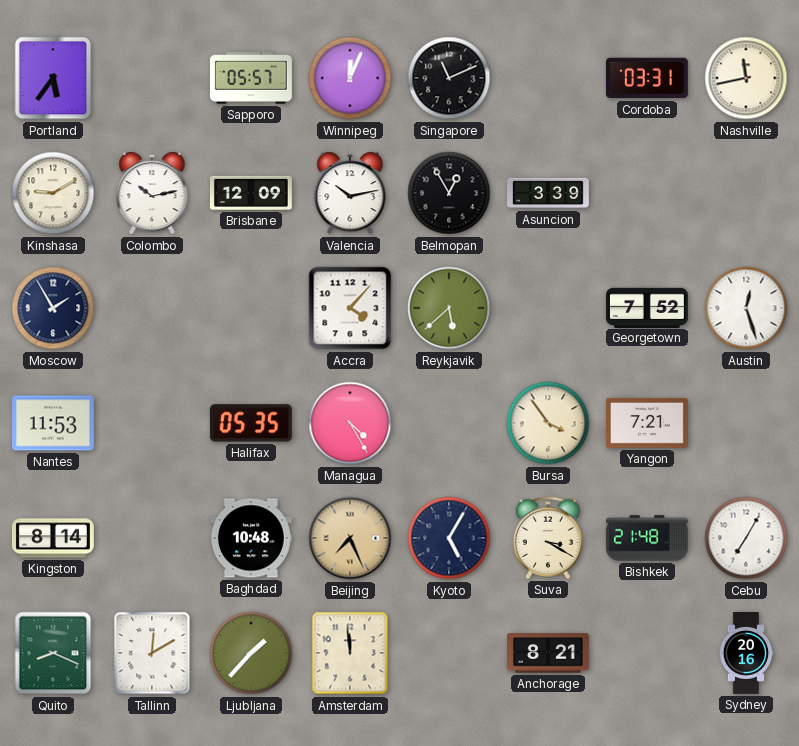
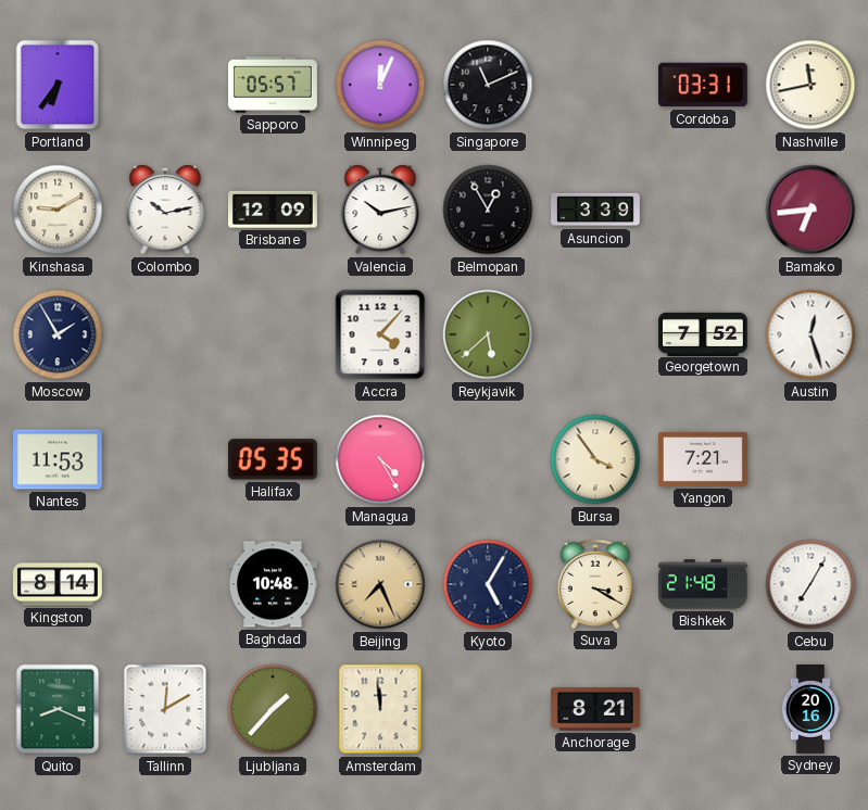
Portland: 5:36 -> 6:36
Bamako: none -> 6:44
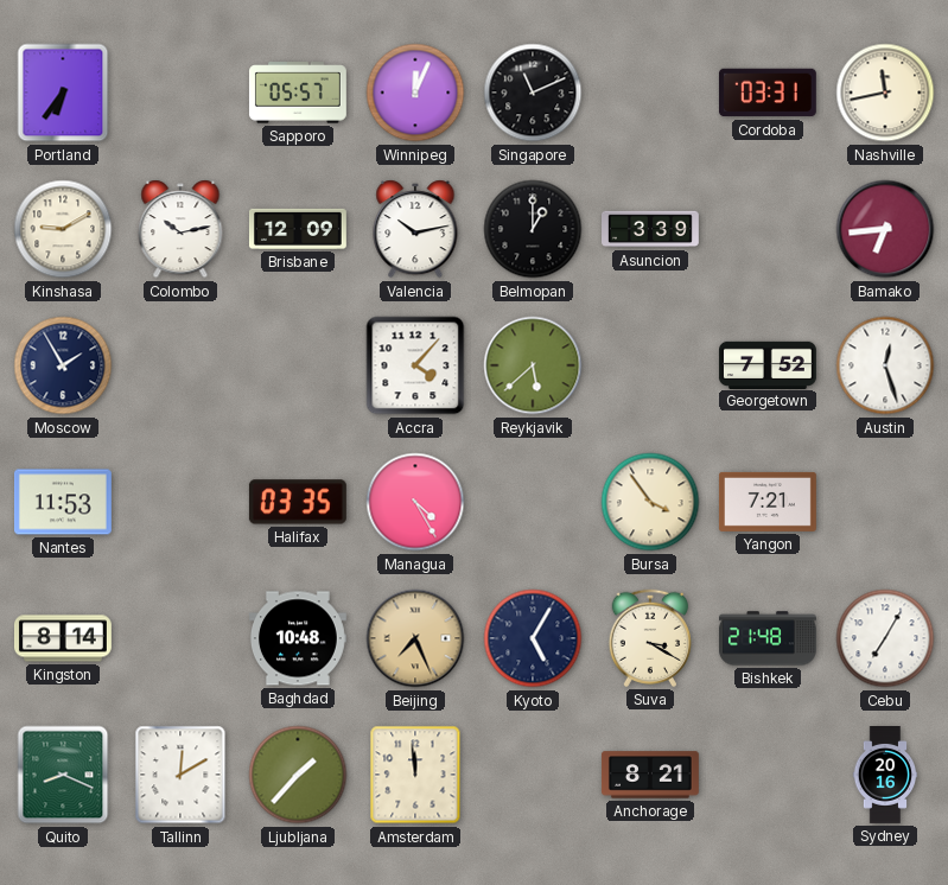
Belmopan: 12:55 -> 1:00
Halifax: 05:35 -> 03:35
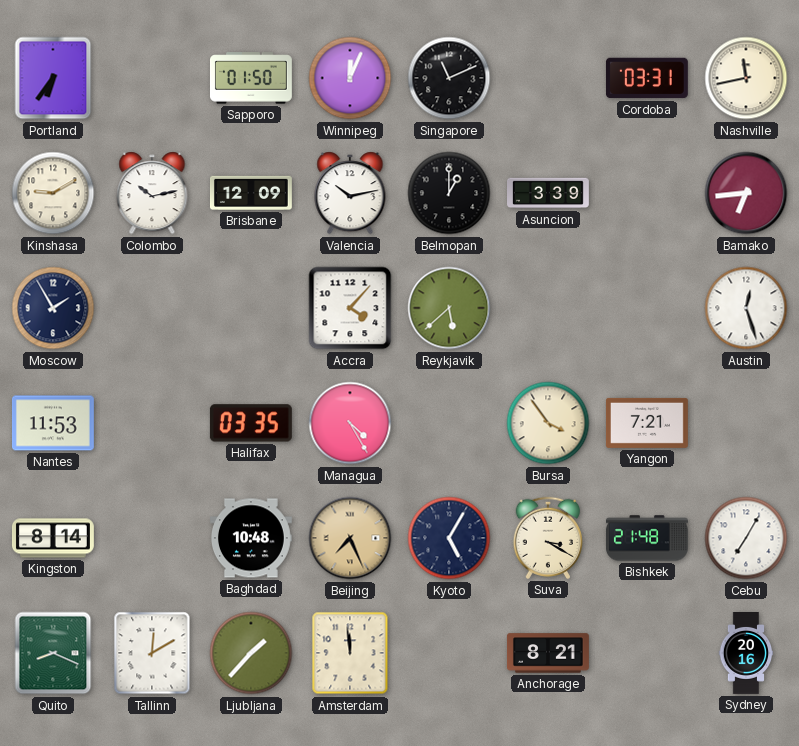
Sapporo: 05:57 -> 01:50
Georgetown: 7:52 -> none
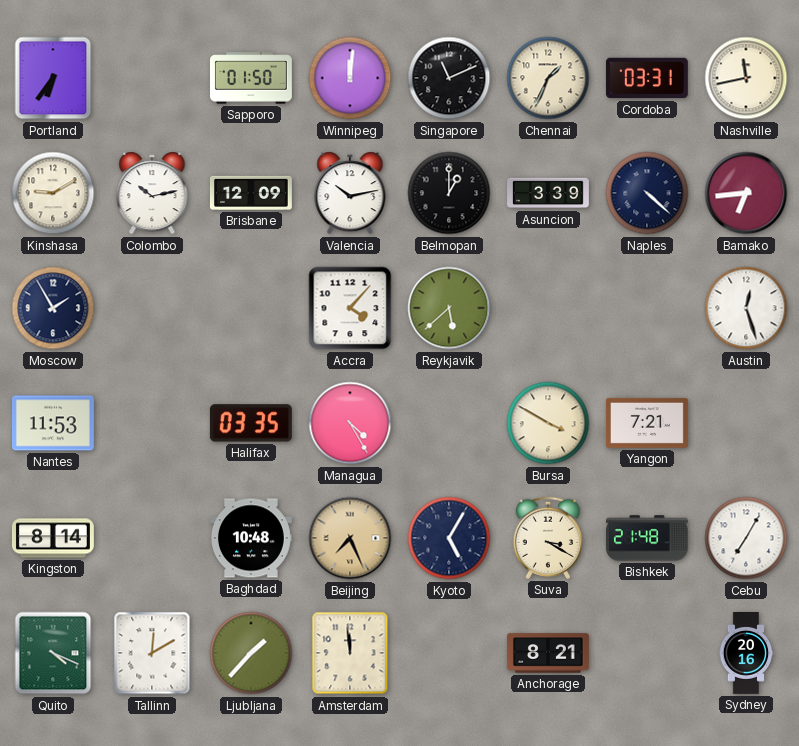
Winnipeg: 12:04 -> 12:01
Chennai: none -> 1:34
Naples: none -> 4:22
Bursa: 3:54 -> 3:50
Quito: 8:19 -> 4:19
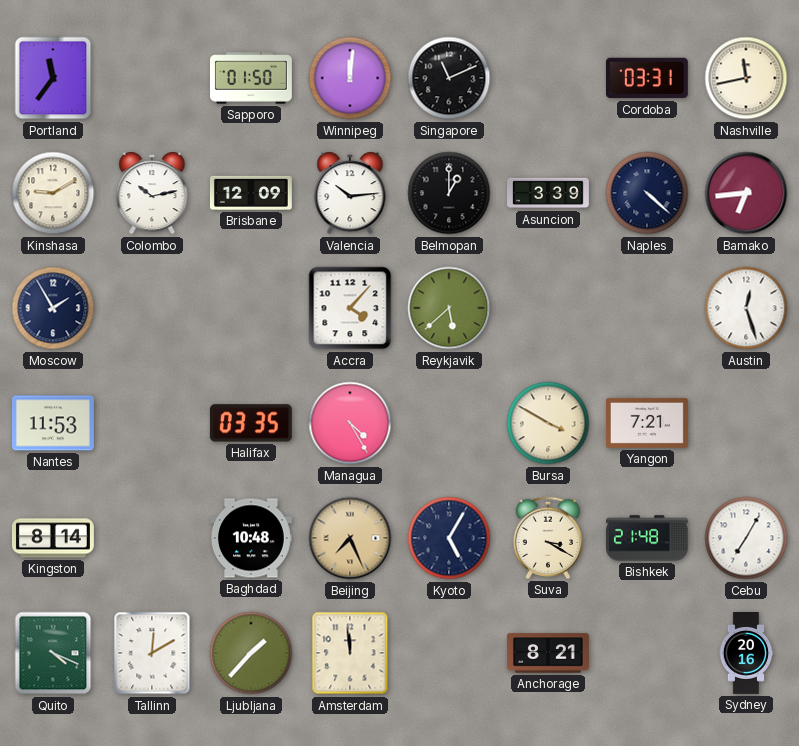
Portland: 6:36 -> 11:36
Chennai: 1:34 -> none
Valencia: 10:13 -> 10:14
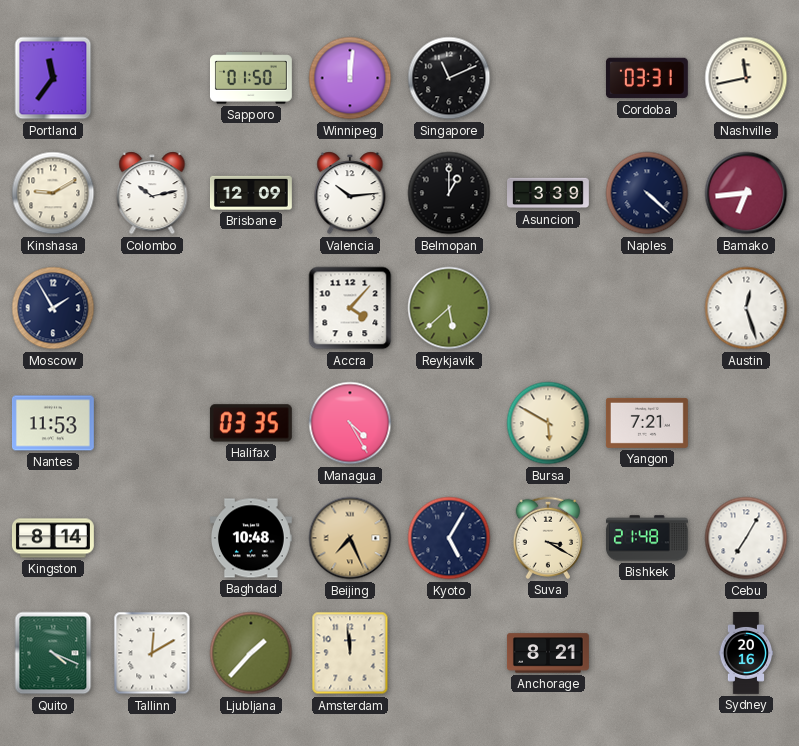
Bursa: 3:50 -> 5:50
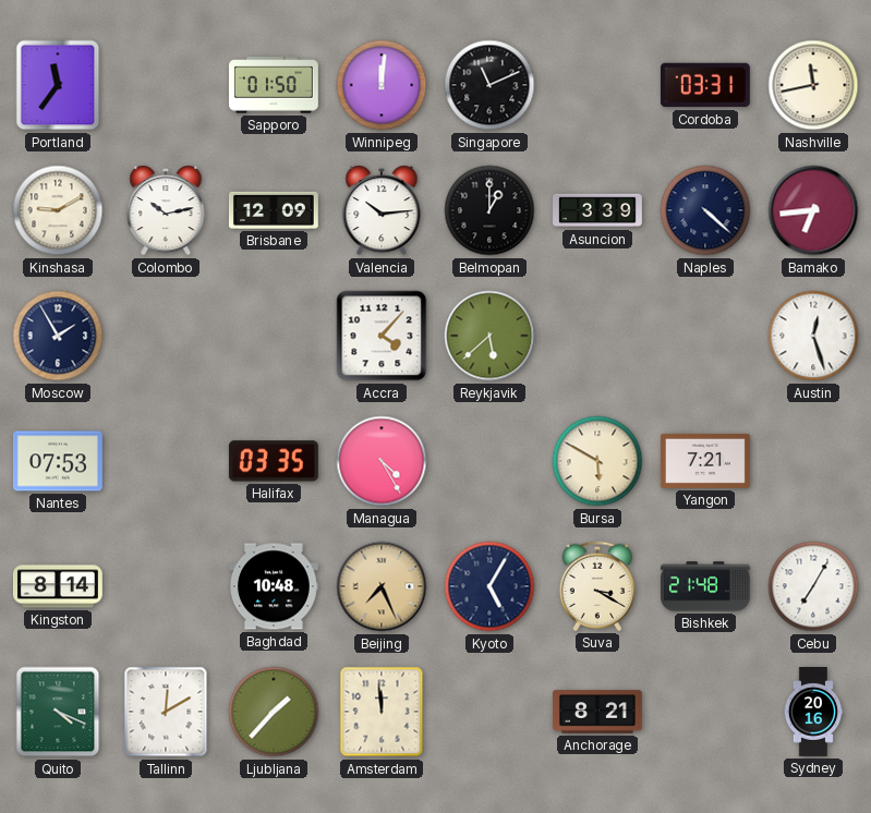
Nantes: 11:53 -> 07:53
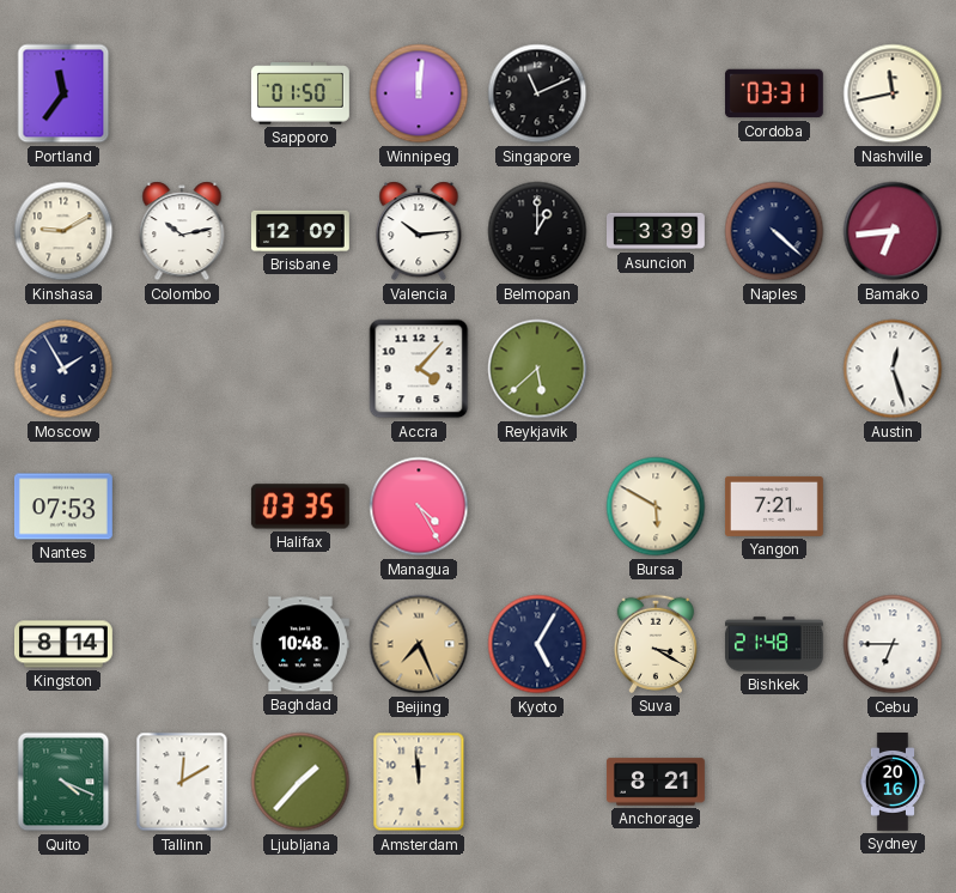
Cebu: 7:05 -> 6:45
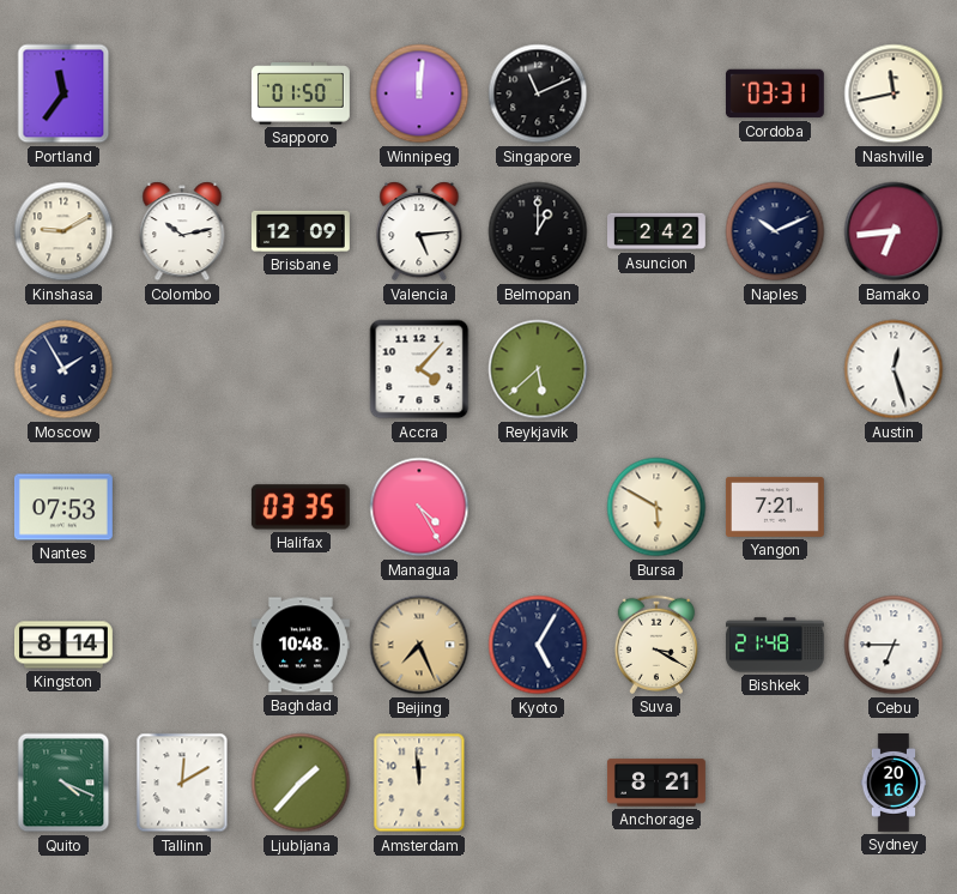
Valencia: 10:14 -> 5:14
Asuncion: 3:39 -> 2:42
Naples: 4:22 -> 10:11
